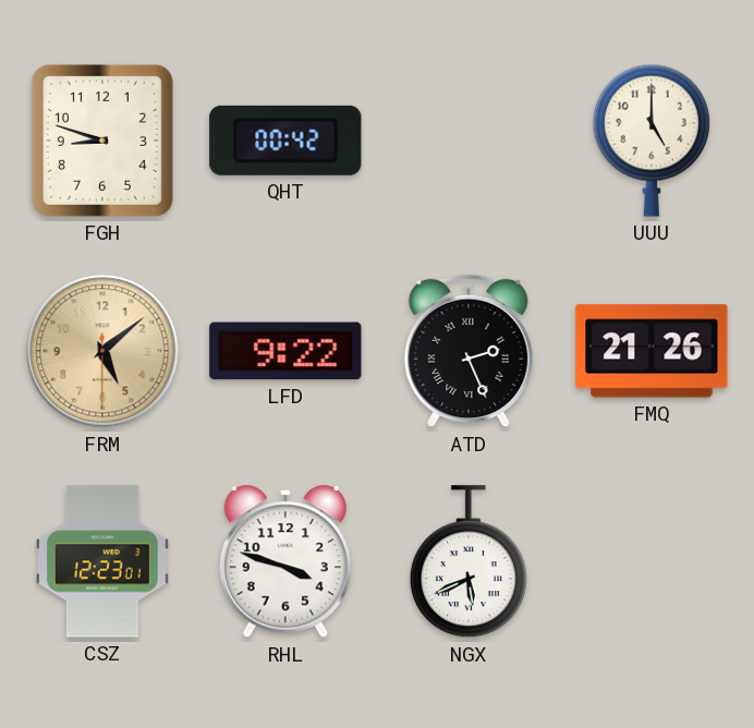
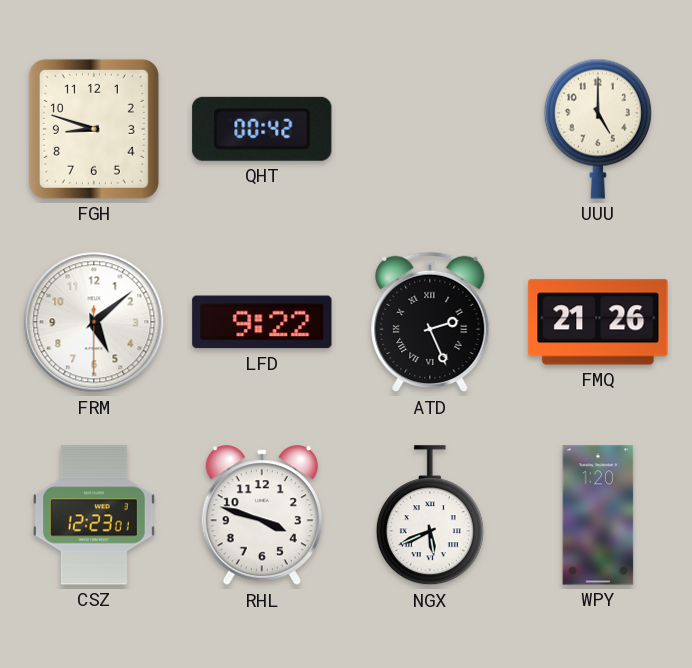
FRM dial: champagne -> white
WPY: none -> 1:20
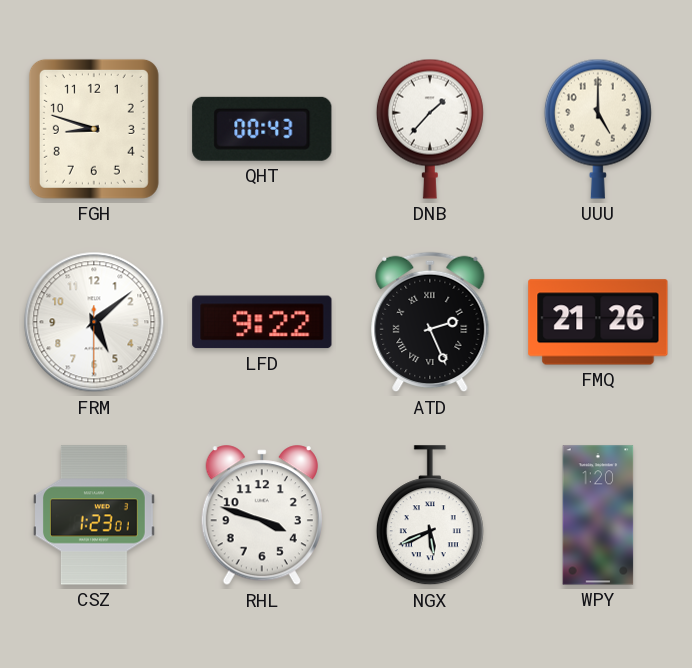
QHT: 00:42 -> 00:43
DNB: none -> 1:37
CSZ: 12:23 -> 1:23
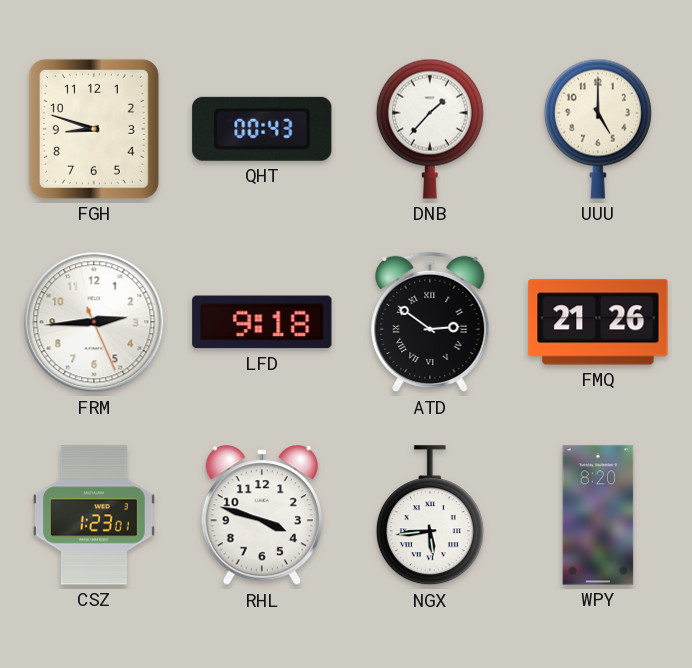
FRM: 5:08 -> 2:44
LFD: 9:22 -> 9:18
ATD: 2:26 -> 2:51
NGX: 5:41 -> 5:44
WPY: 1:20 -> 8:20
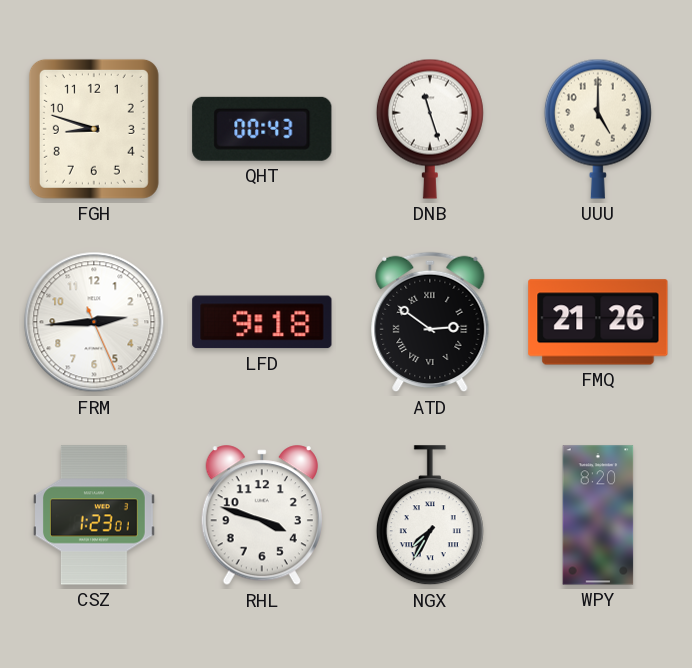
DNB: 1:37 -> 11:27
NGX: 5:44 -> 7:35
